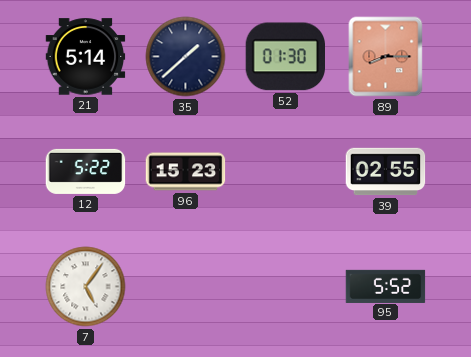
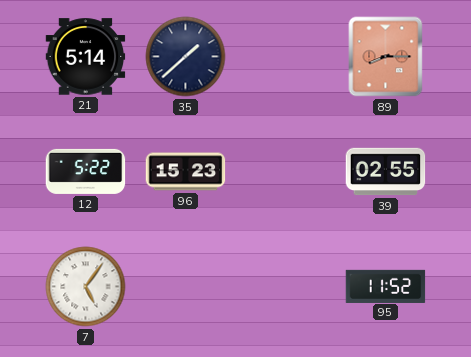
52: 01:30 -> none
95: 5:52 -> 11:52
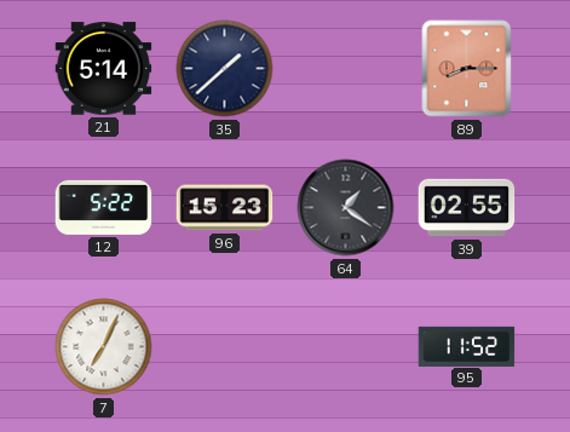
64: none -> 1:21
7: 5:06 -> 7:04
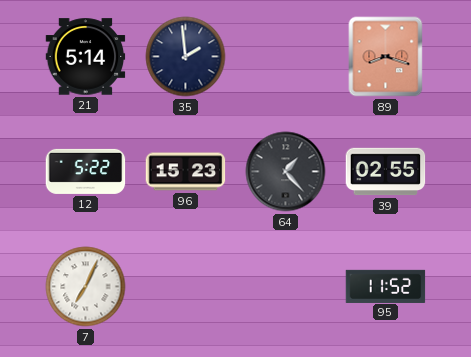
35: 1:38 -> 1:59
89: 8:15 -> 8:18
64: 1:21 -> 1:23
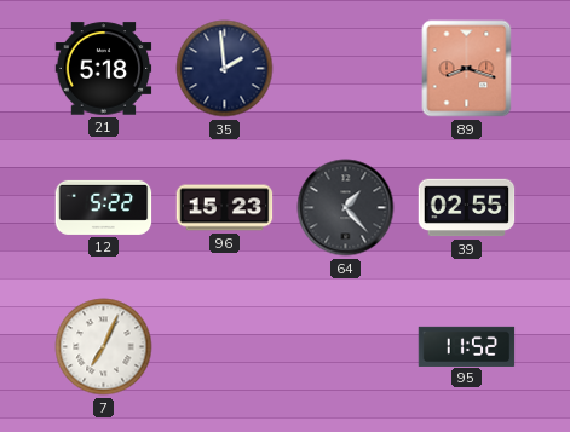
21: 5:14 -> 5:18
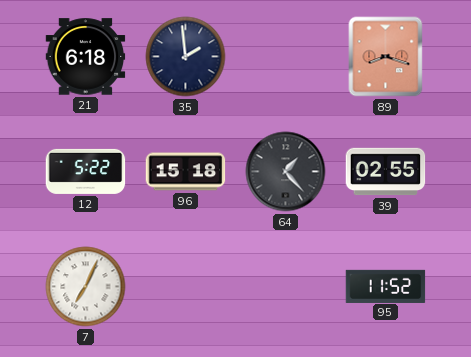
21: 5:18 -> 6:18
96: 15:23 -> 15:18
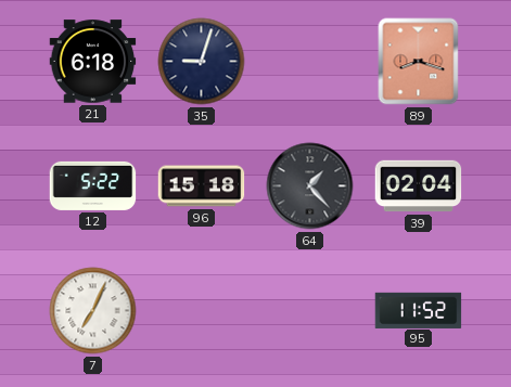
35: 1:59 -> 9:03
39: 02:55 -> 02:04
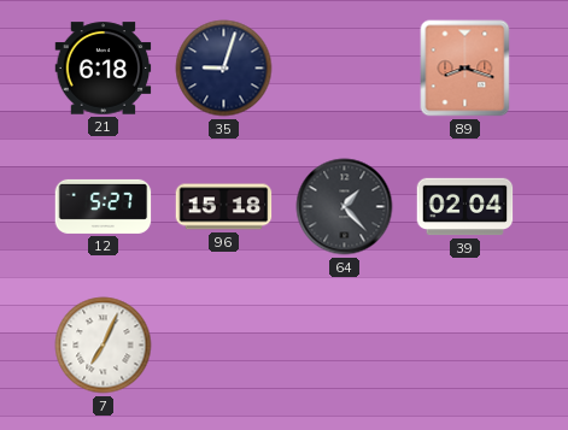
12: 5:22 -> 5:27
95: 11:52 -> none
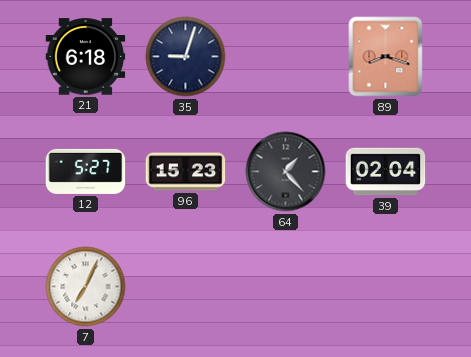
96: 15:18 -> 15:23
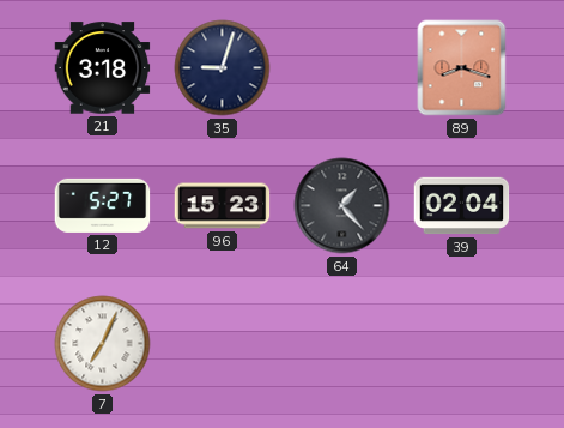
21: 6:18 -> 3:18
